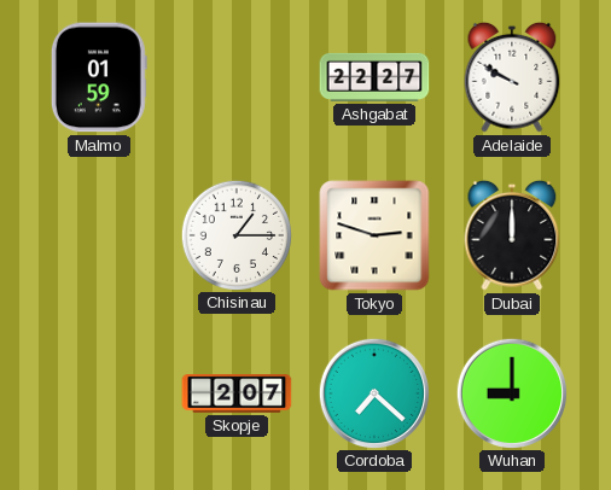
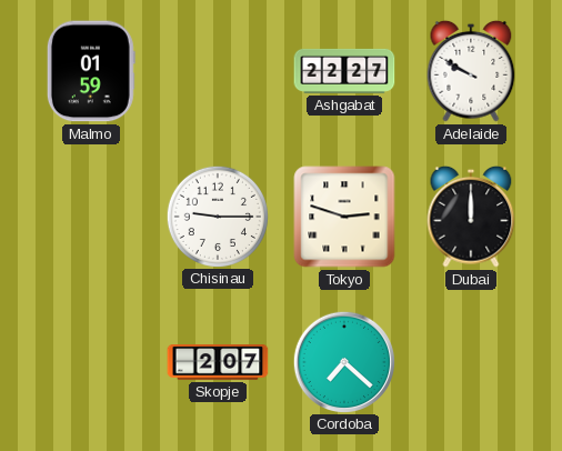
Chisinau: 1:15 -> 9:15
Wuhan: 9:00 -> none
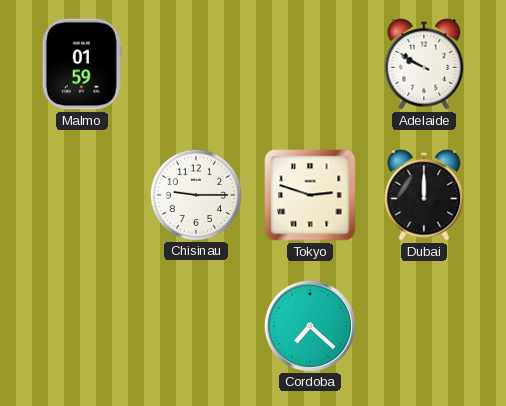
Ashgabat: 22:27 -> none
Skopje: 2:07 -> none
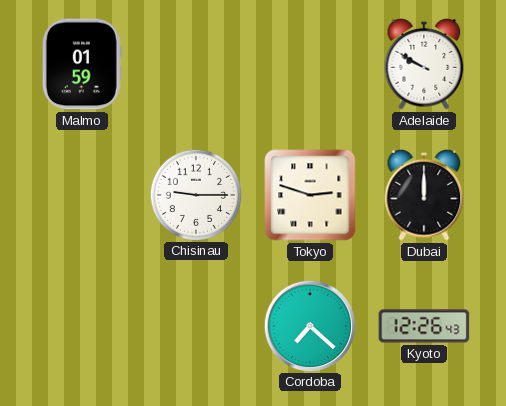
Kyoto: none -> 12:26
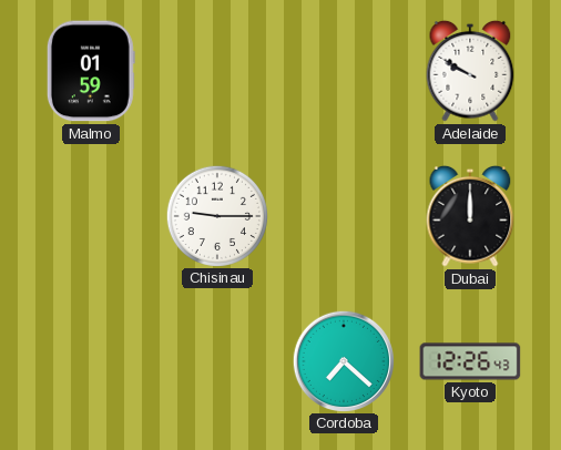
Tokyo: 2:48 -> none
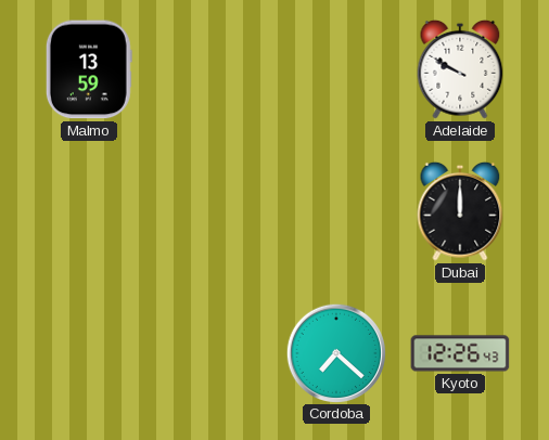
Malmo: 01:59 -> 13:59
Chisinau: 9:15 -> none
